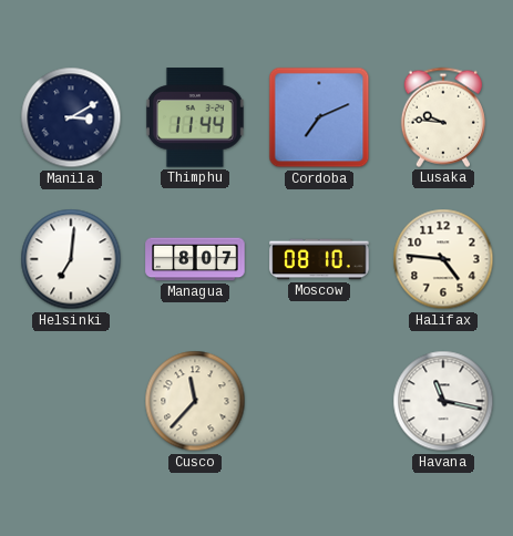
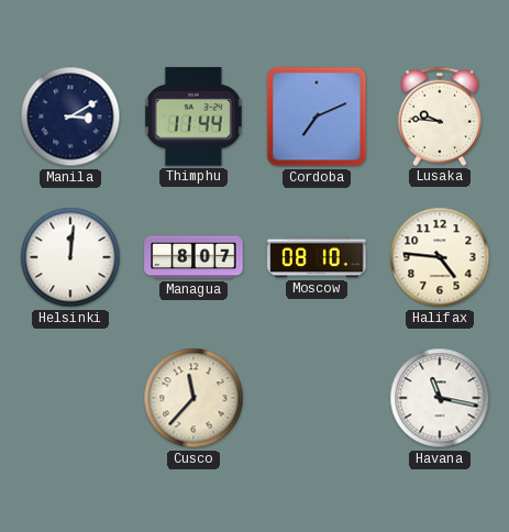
Helsinki: 7:01 -> 12:01
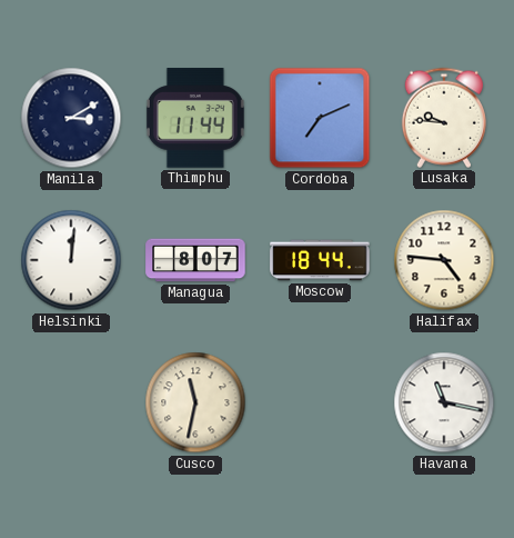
Moscow: 08:10 -> 18:44
Cusco: 11:37 -> 11:32
